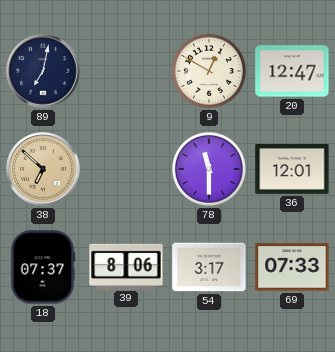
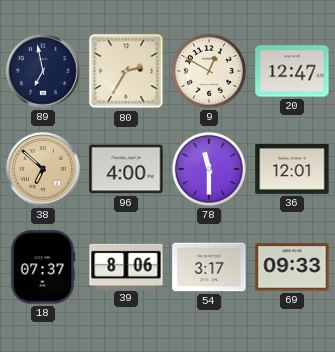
89: 7:02 -> 6:58
80: none -> 2:35
96: none -> 4:00
69: 07:33 -> 09:33
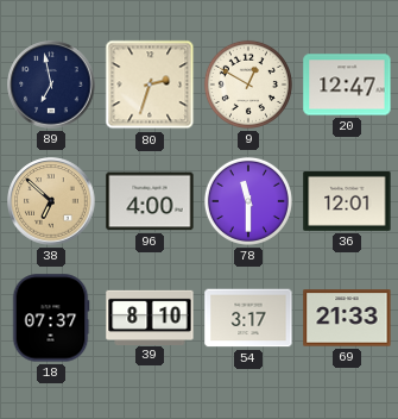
80: 2:35 -> 2:33
39: 8:06 -> 8:10
69: 09:33 -> 21:33
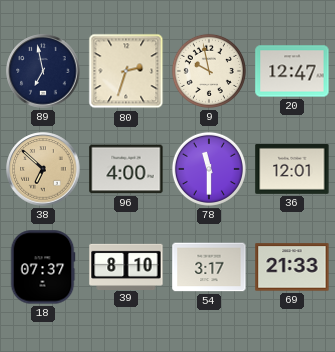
9: 12:50 -> 9:58
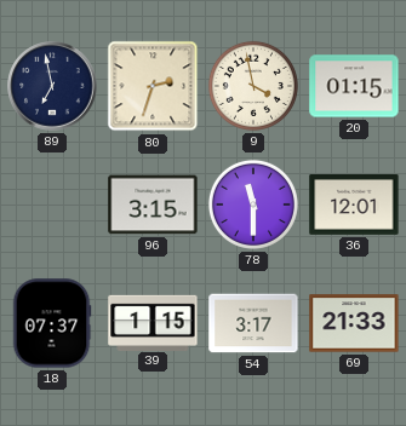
9: 9:58 -> 3:58
20: 12:47 -> 01:15
38: 6:52 -> none
96: 4:00 -> 3:15
39: 8:10 -> 1:15
